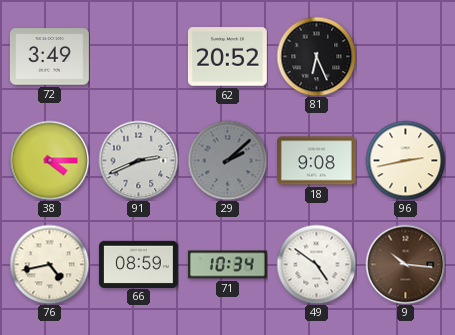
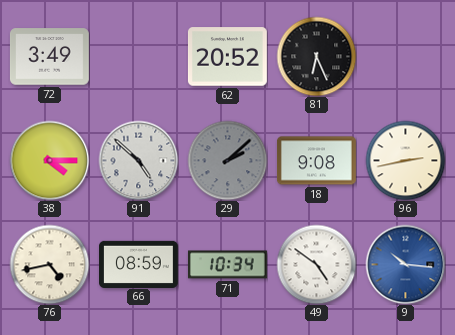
91: 2:41 -> 4:52
9 dial: brown -> blue
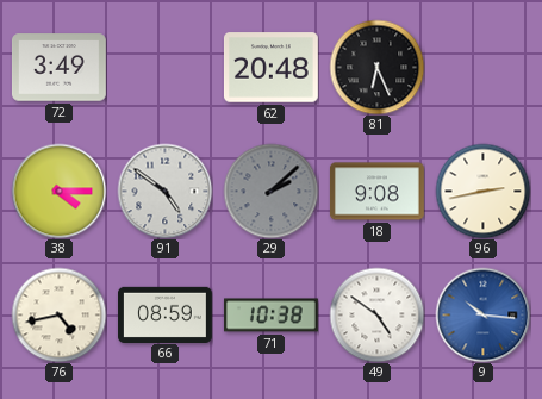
62: 20:52 -> 20:48
91: 4:52 -> 4:51
71: 10:34 -> 10:38
